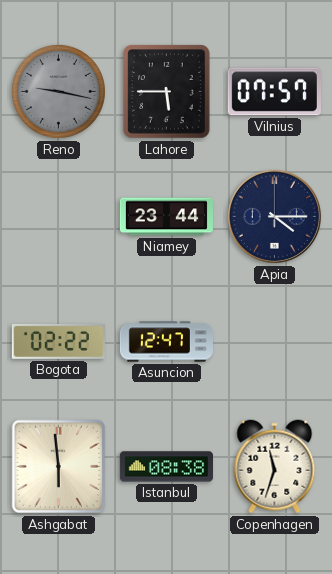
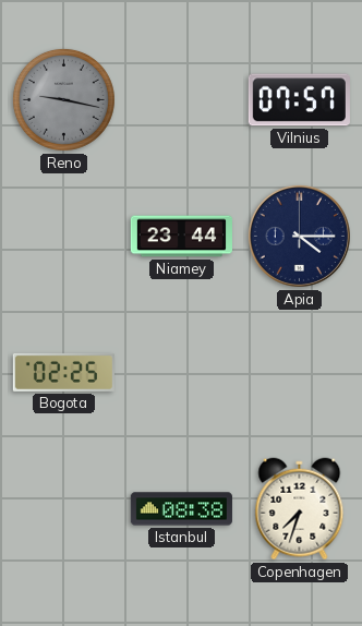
Lahore: 5:45 -> none
Bogota: 02:22 -> 02:25
Asuncion: 12:47 -> none
Ashgabat: 5:59 -> none
Copenhagen: 11:33 -> 7:33
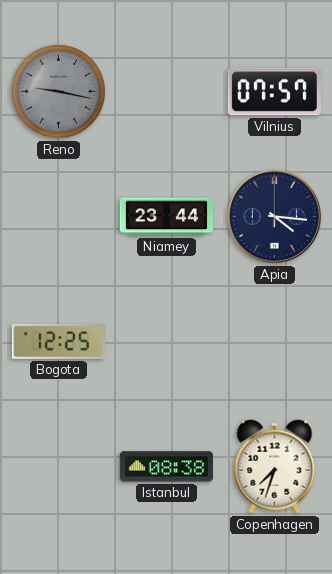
Apia: 4:15 -> 4:16
Bogota: 02:25 -> 12:25
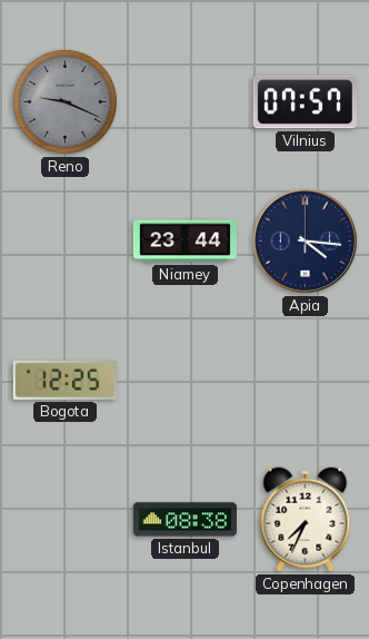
Reno: 9:17 -> 9:19
Copenhagen: 7:33 -> 7:34
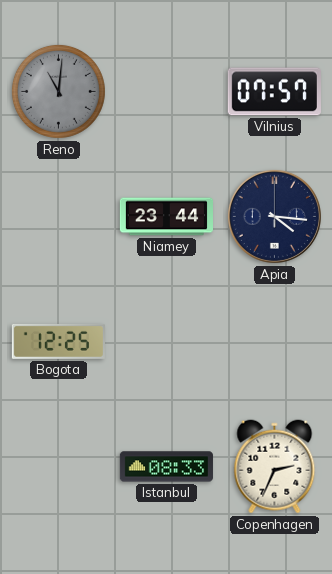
Reno: 9:19 -> 11:01
Istanbul: 08:38 -> 08:33
Copenhagen: 7:34 -> 2:34
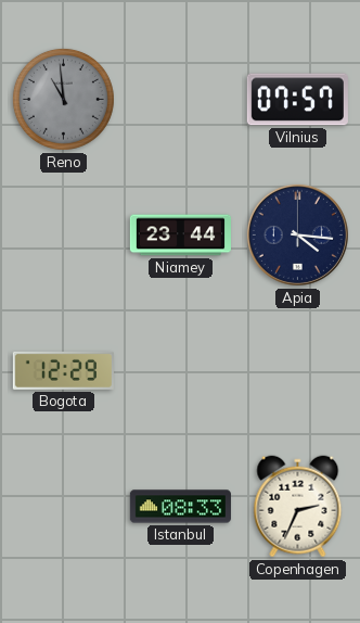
Reno: 11:01 -> 10:59
Bogota: 12:25 -> 12:29
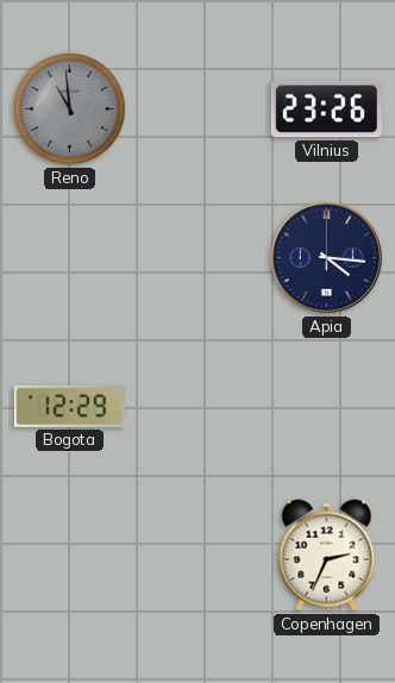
Vilnius: 07:57 -> 23:26
Niamey: 23:44 -> none
Istanbul: 08:33 -> none
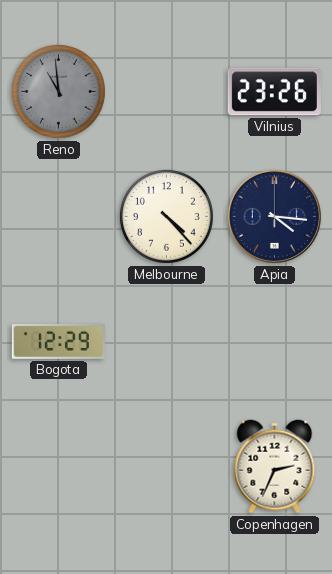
Melbourne: none -> 4:23
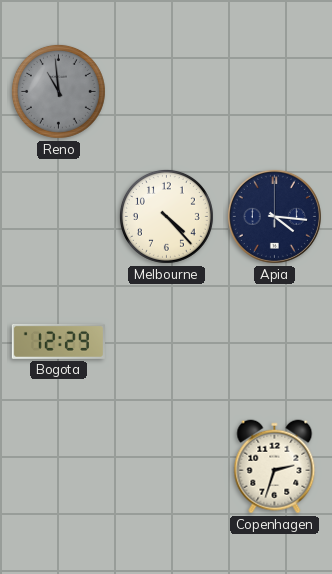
Vilnius: 23:26 -> none
Copenhagen: 2:34 -> 2:33
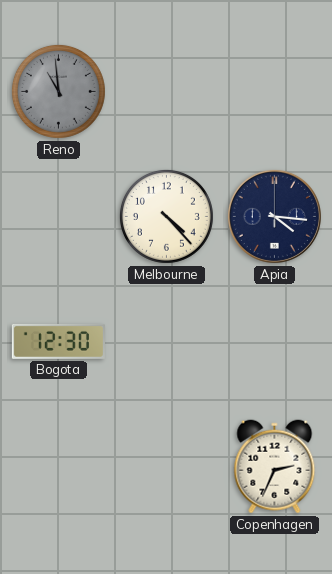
Bogota: 12:29 -> 12:30
Copenhagen: 2:33 -> 2:34
